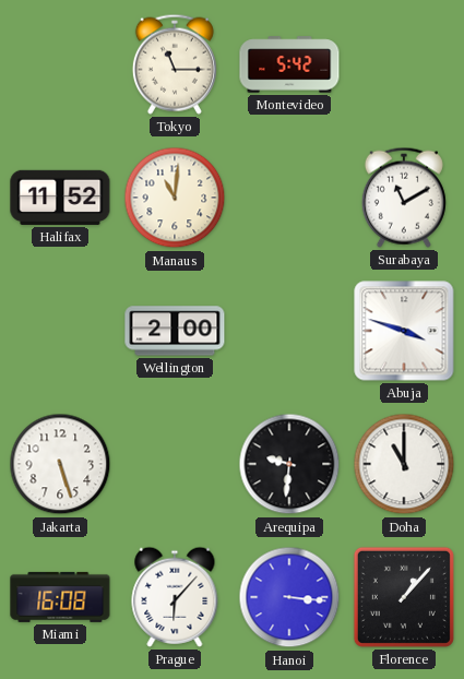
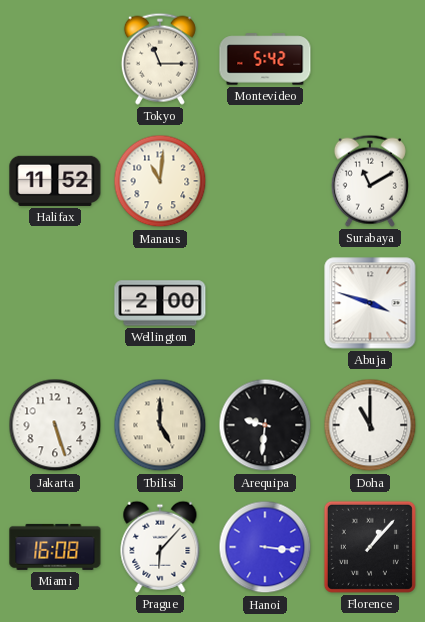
Tbilisi: none -> 5:00
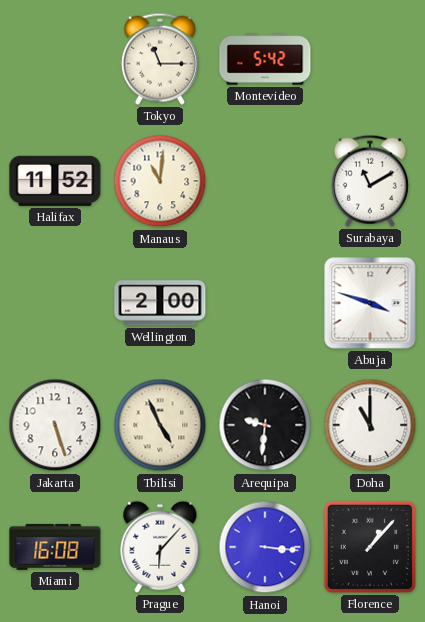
Tbilisi: 5:00 -> 4:56
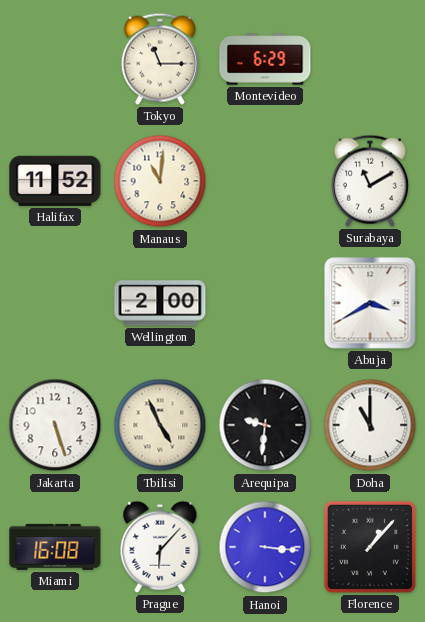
Montevideo: 5:42 -> 6:29
Abuja: 3:48 -> 3:40
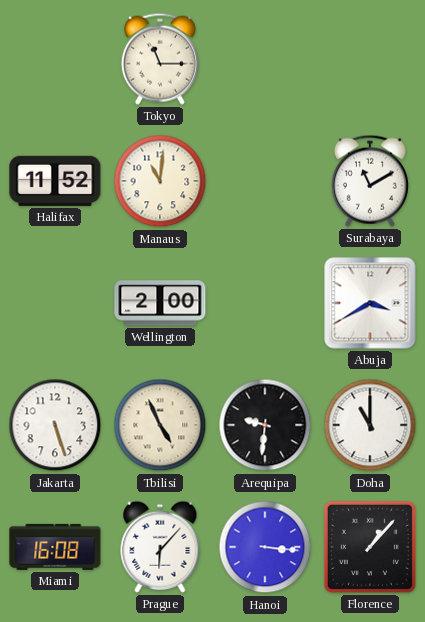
Montevideo: 6:29 -> none
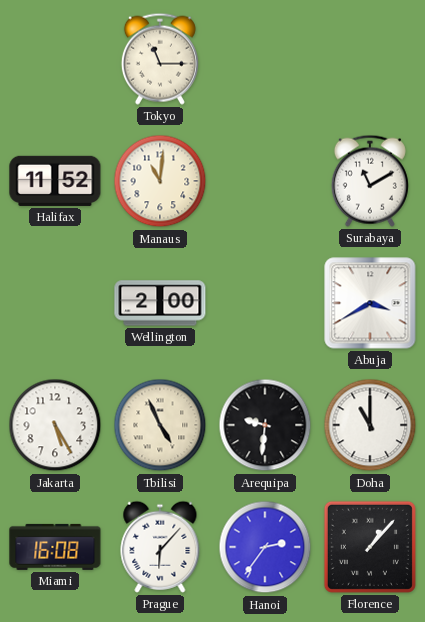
Jakarta: 5:27 -> 5:25
Hanoi: 3:16 -> 2:36
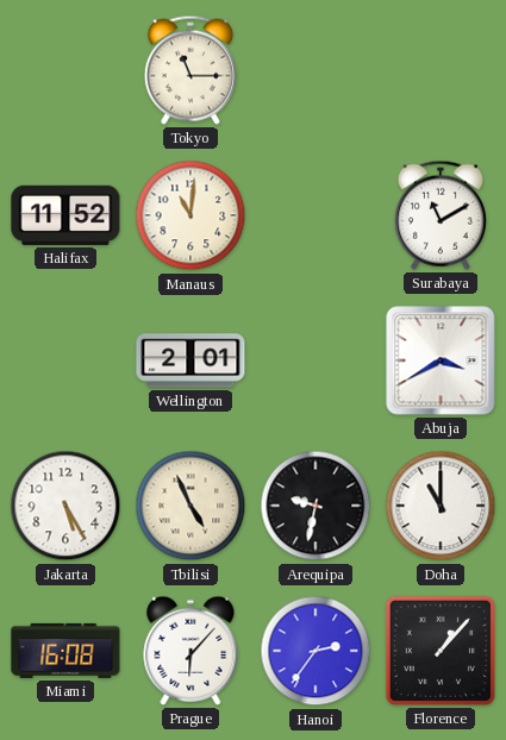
Wellington: 2:00 -> 2:01
Arequipa: 9:31 -> 9:32
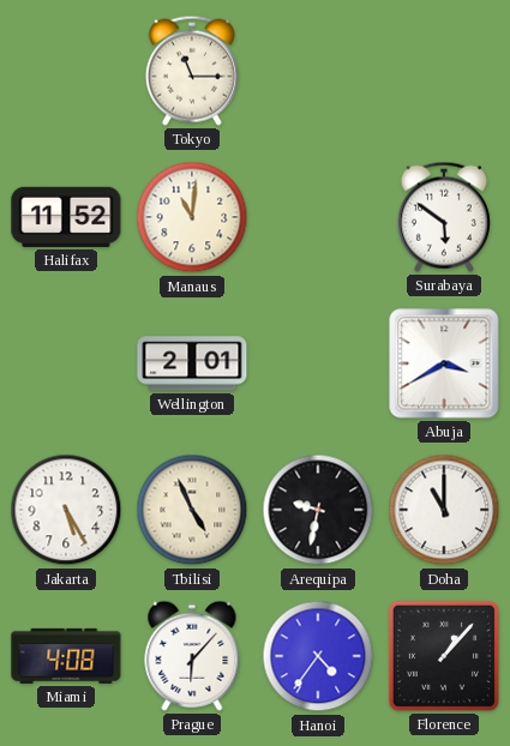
Surabaya: 11:10 -> 5:51
Miami: 16:08 -> 4:08
Hanoi: 2:36 -> 4:36
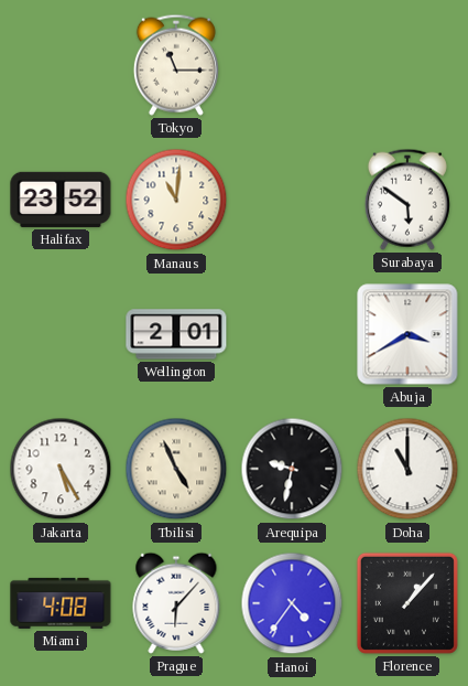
Halifax: 11:52 -> 23:52
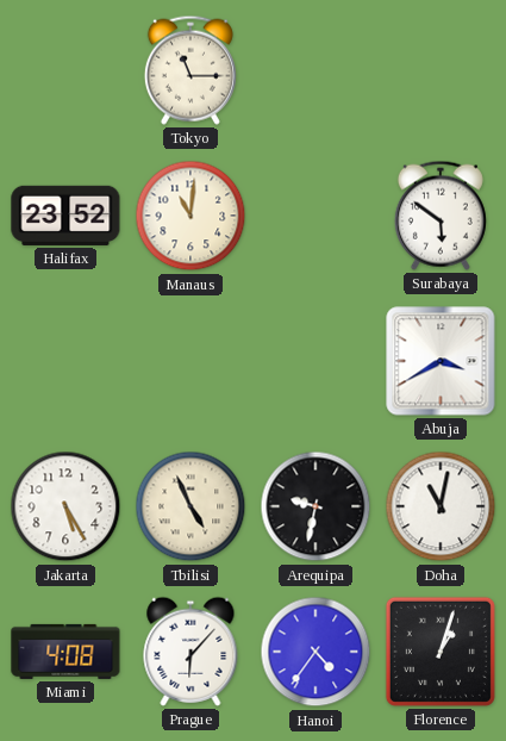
Wellington: 2:01 -> none
Doha: 11:00 -> 11:02
Florence: 1:07 -> 1:03
